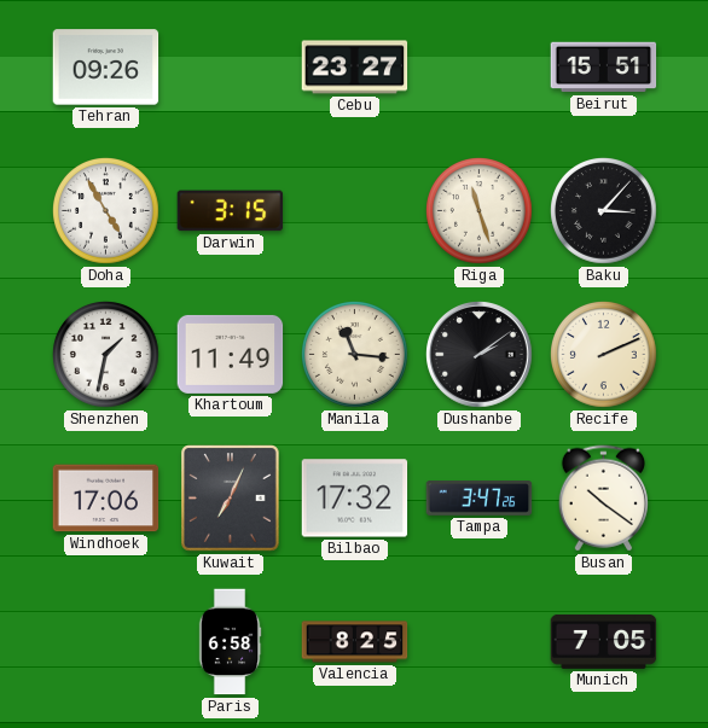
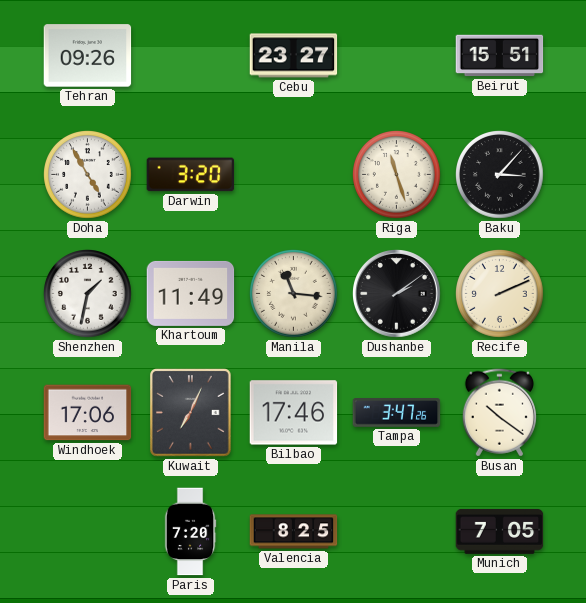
Darwin: 3:15 -> 3:20
Bilbao: 17:32 -> 17:46
Paris: 6:58 -> 7:20
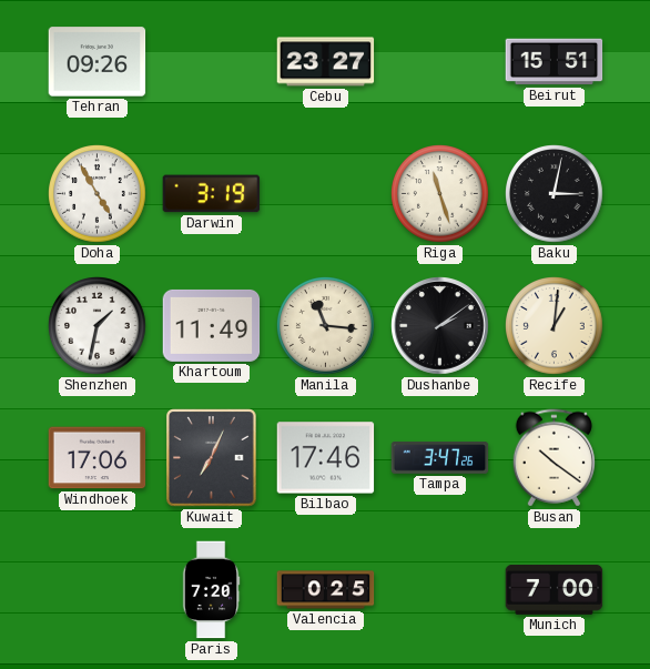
Darwin: 3:20 -> 3:19
Baku: 3:07 -> 3:02
Recife: 2:11 -> 1:01
Valencia: 8:25 -> 0:25
Munich: 7:05 -> 7:00
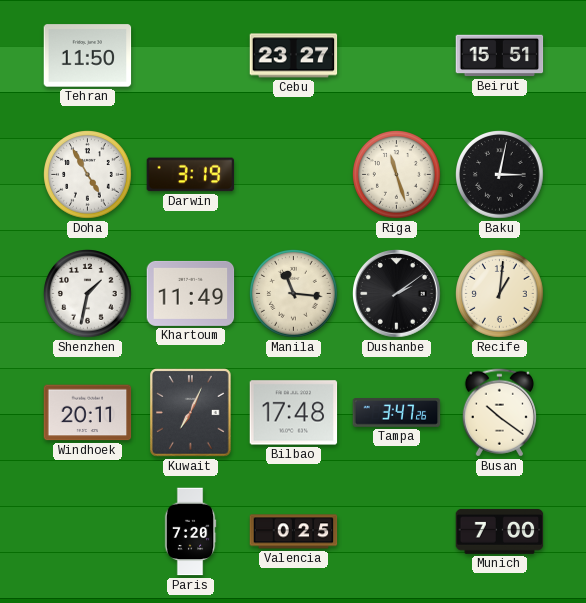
Tehran: 09:26 -> 11:50
Windhoek: 17:06 -> 20:11
Bilbao: 17:46 -> 17:48
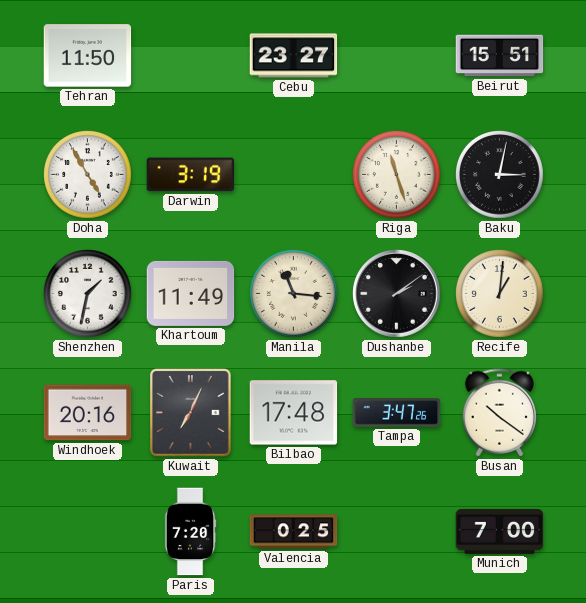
Windhoek: 20:11 -> 20:16
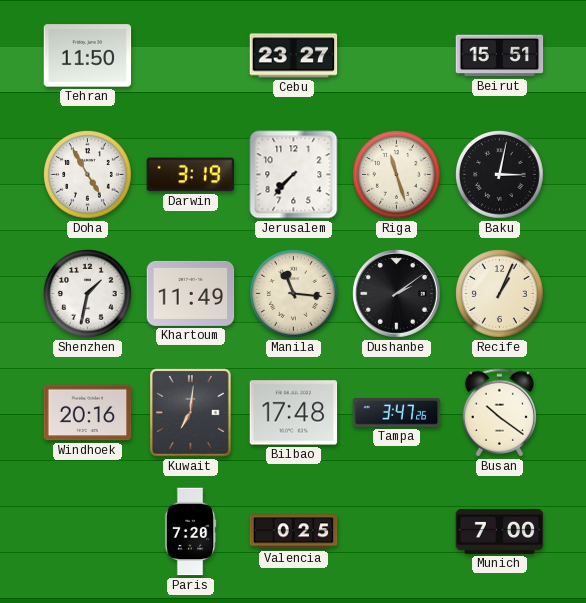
Jerusalem: none -> 7:37
Recife: 1:01 -> 1:04
Kuwait: 7:04 -> 7:01
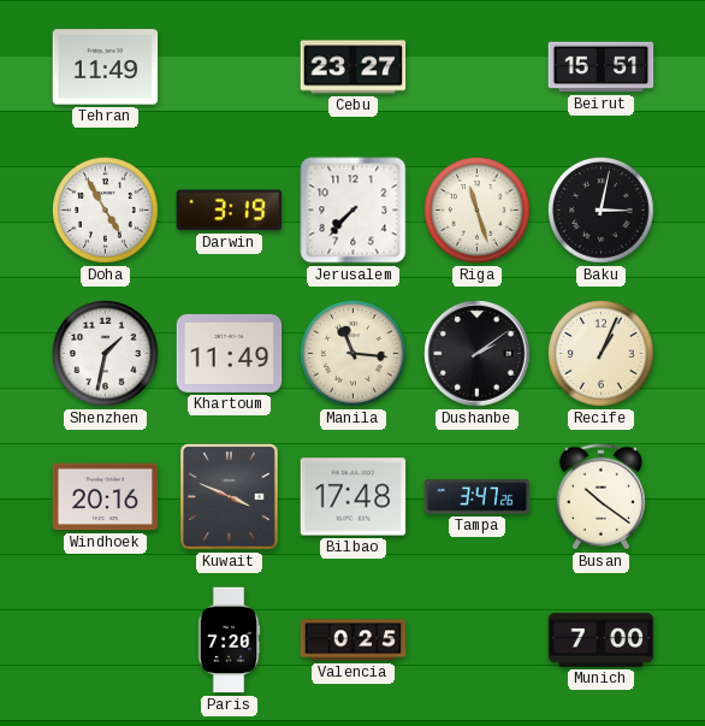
Tehran: 11:50 -> 11:49
Kuwait: 7:01 -> 3:49
